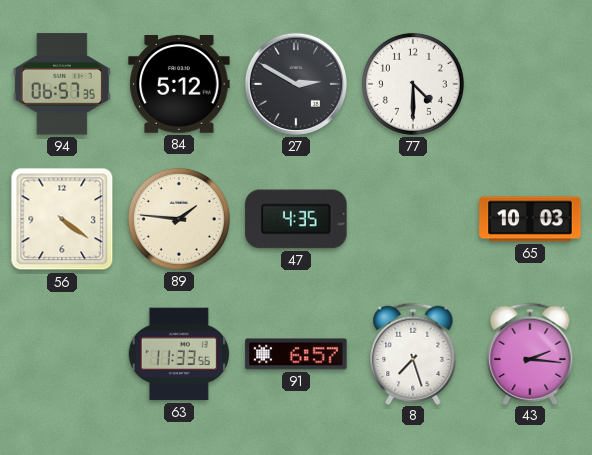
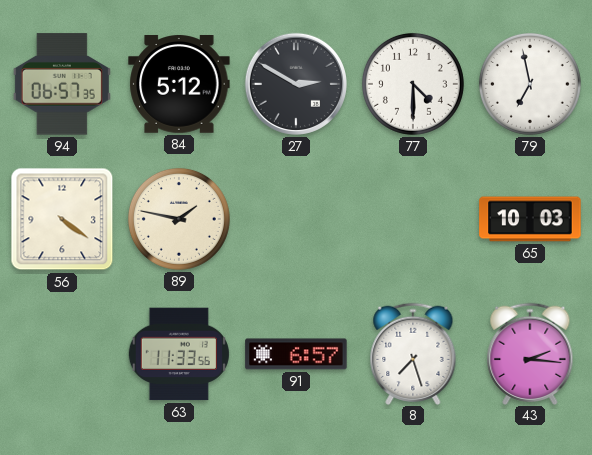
79: none -> 6:58
89: 1:46 -> 1:47
47: 4:35 -> none
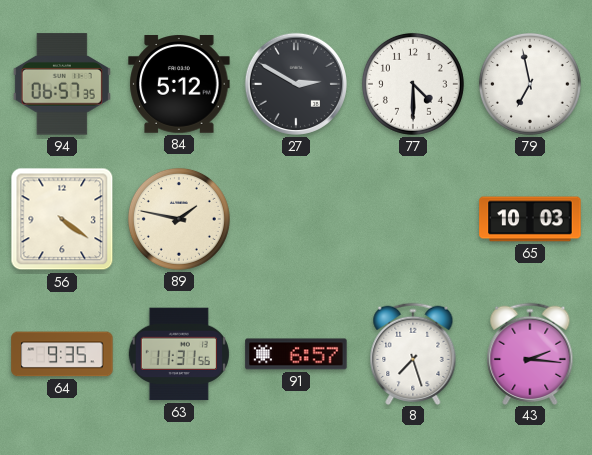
64: none -> 9:35
63: 11:33 -> 11:31
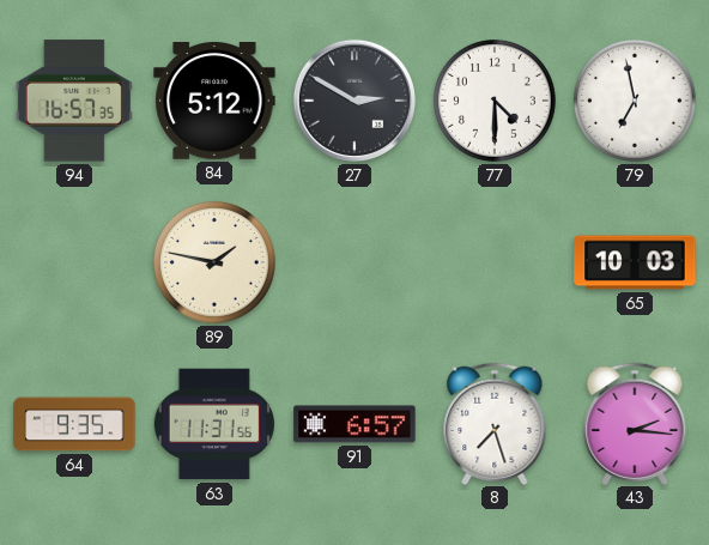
94: 06:57 -> 16:57
56: 4:21 -> none
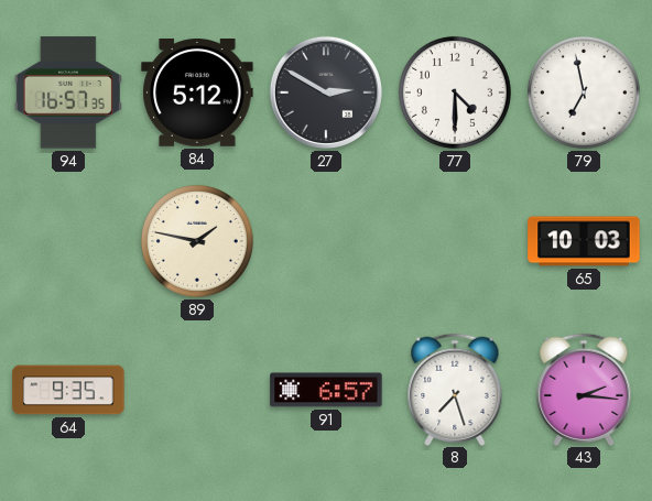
63: 11:31 -> none
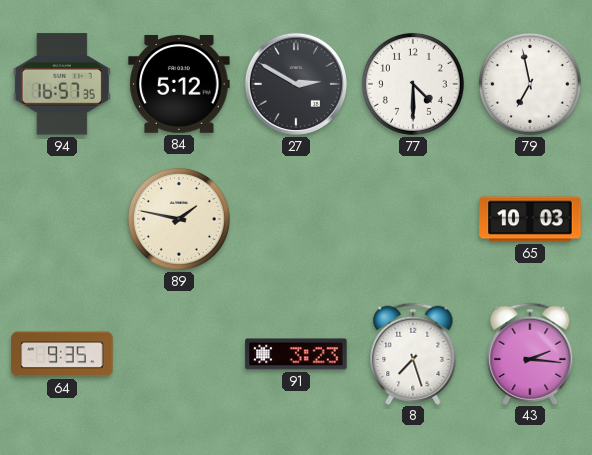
91: 6:57 -> 3:23
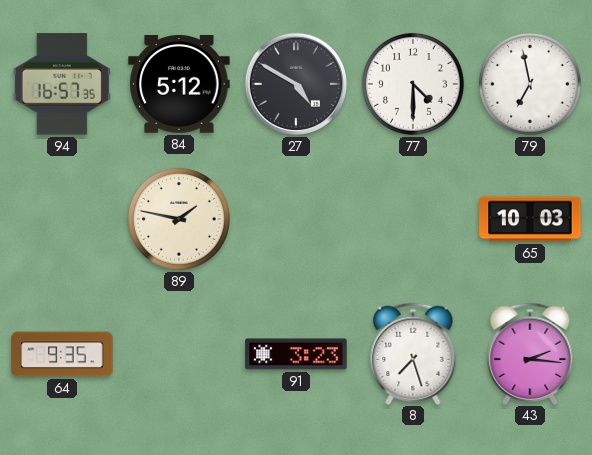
27: 2:50 -> 4:50
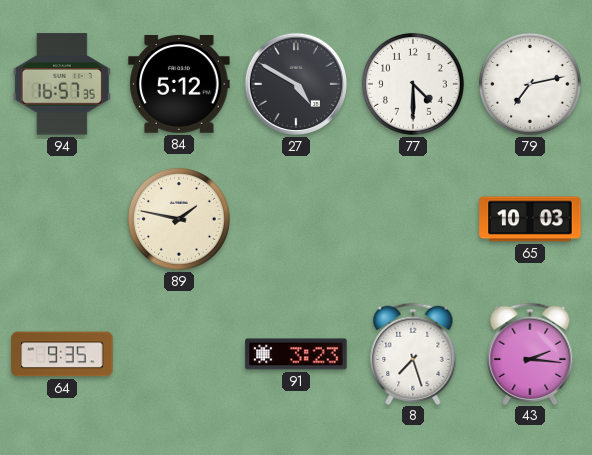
79: 6:58 -> 7:13
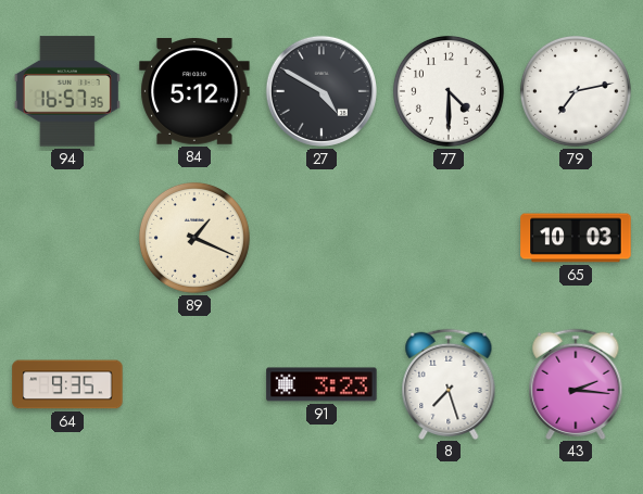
89: 1:47 -> 1:19
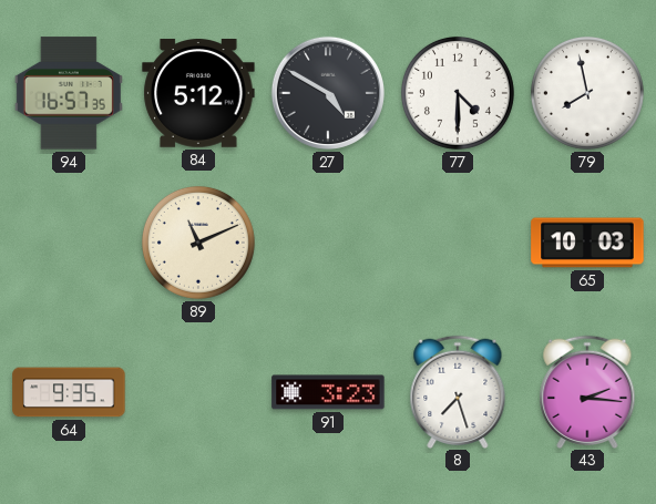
79: 7:13 -> 7:58
89: 1:19 -> 11:11
